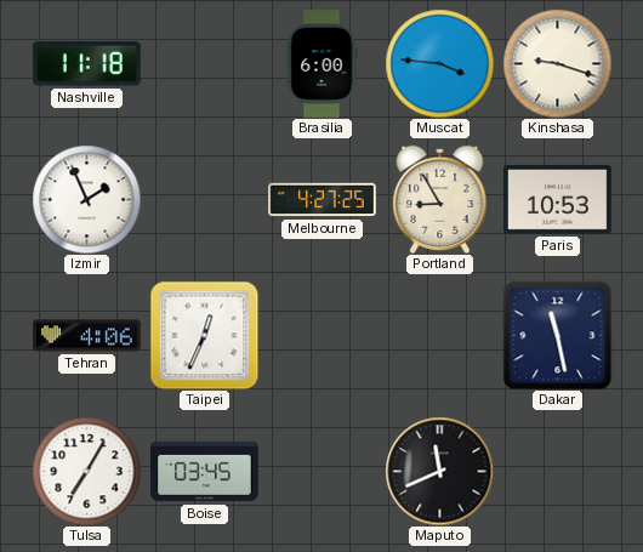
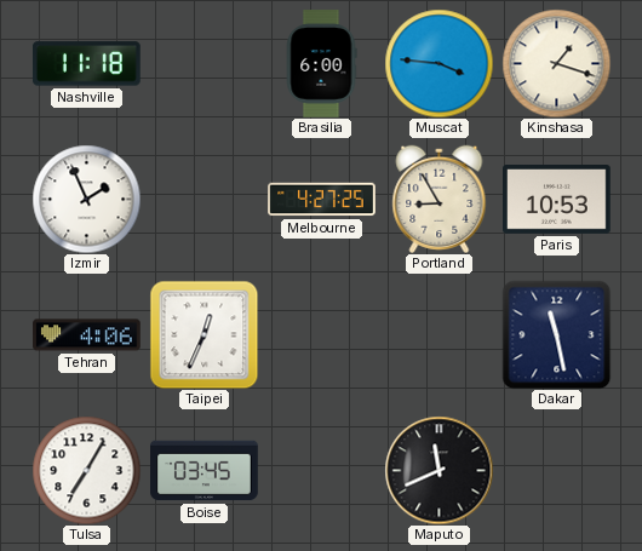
Kinshasa: 9:18 -> 1:18
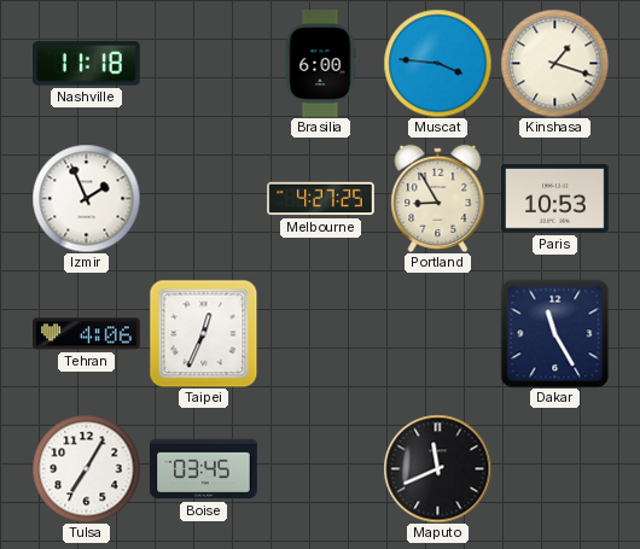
Dakar: 11:28 -> 11:25
